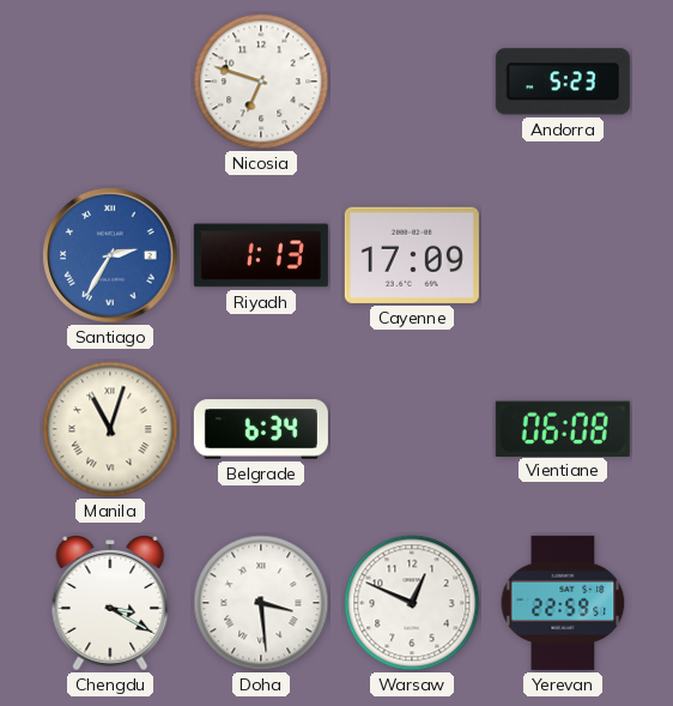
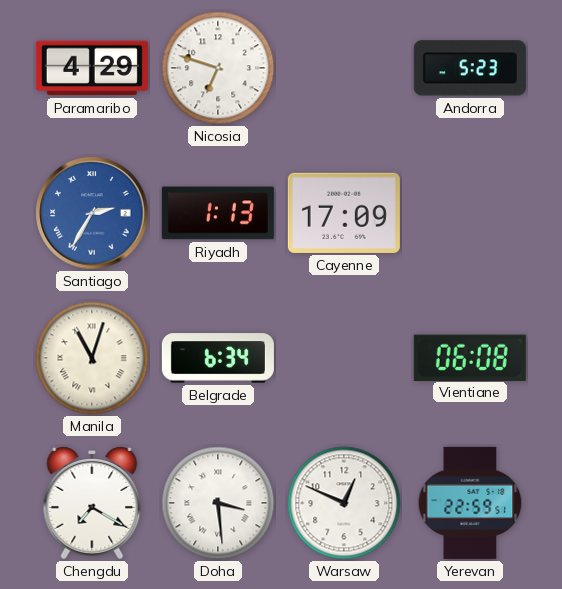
Paramaribo: none -> 4:29
Chengdu: 3:20 -> 7:20
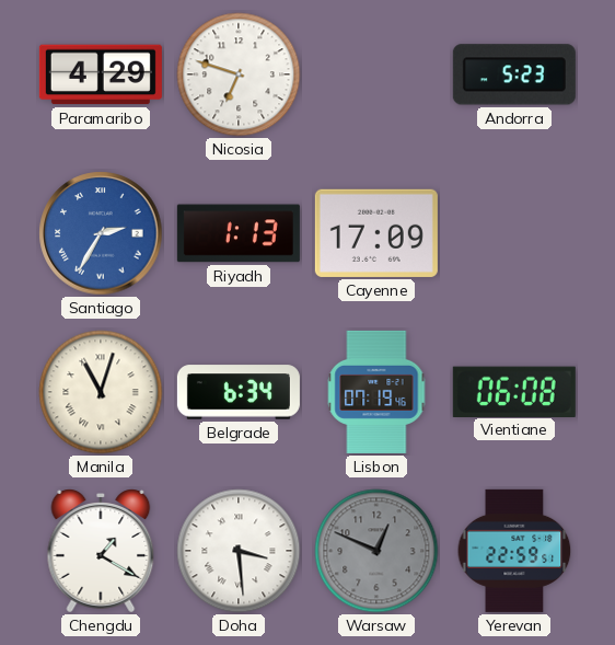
Lisbon: none -> 07:19
Chengdu: 7:20 -> 1:20
Warsaw dial: white -> grey
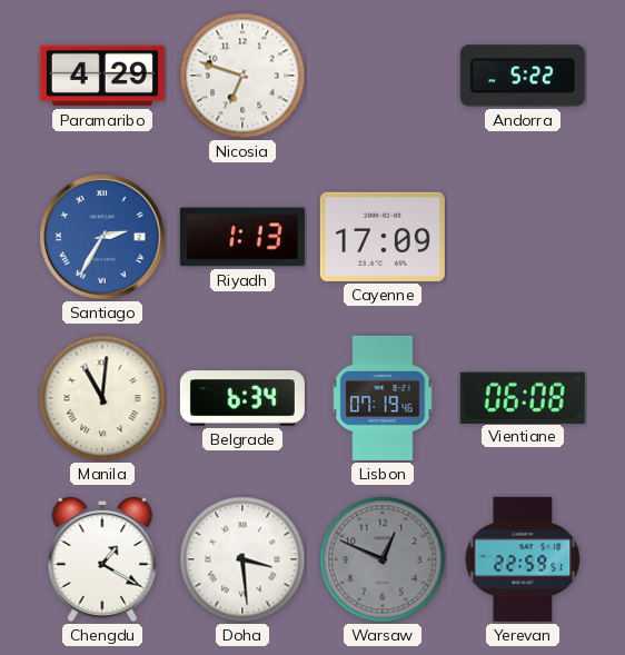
Andorra: 5:23 -> 5:22
Manila: 11:03 -> 11:01
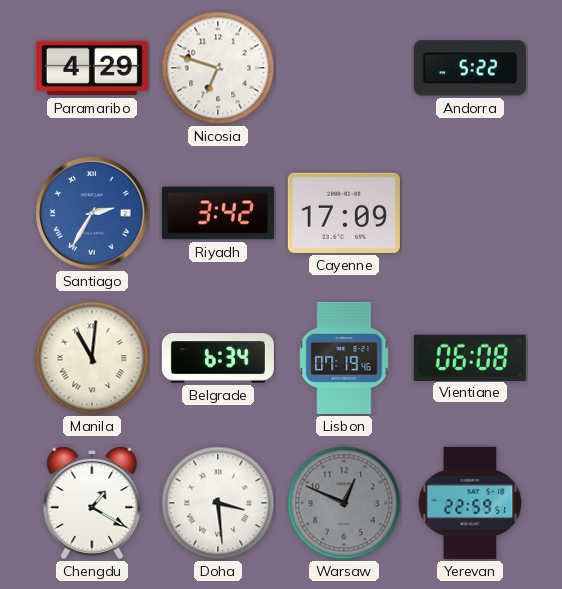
Riyadh: 1:13 -> 3:42
